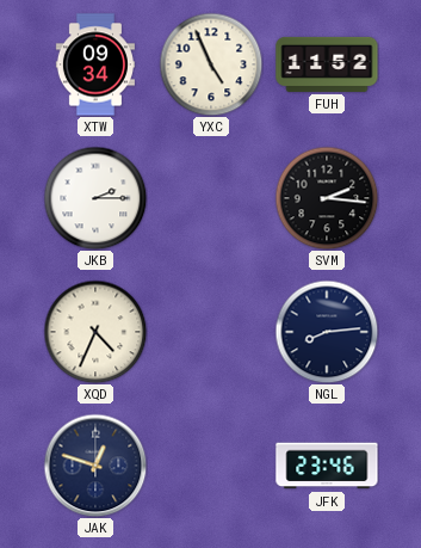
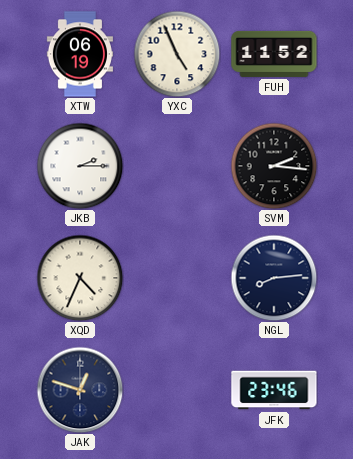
XTW: 09:34 -> 06:19
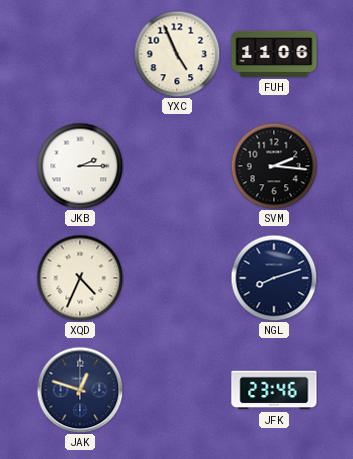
XTW: 06:19 -> none
FUH: 11:52 -> 11:06
NGL: 8:14 -> 8:12
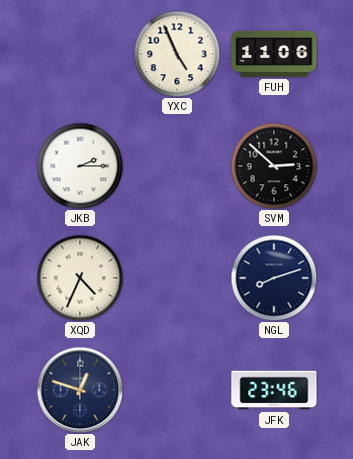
SVM: 2:16 -> 2:52
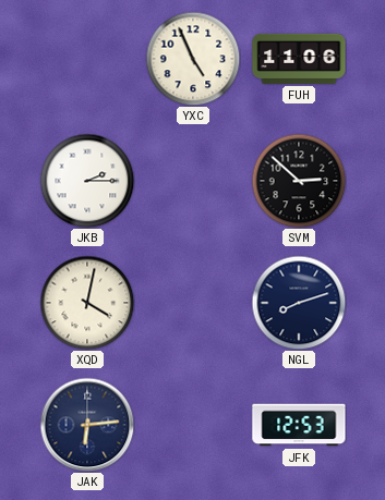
XQD: 4:34 -> 4:02
JAK: 12:48 -> 6:14
JFK: 23:46 -> 12:53
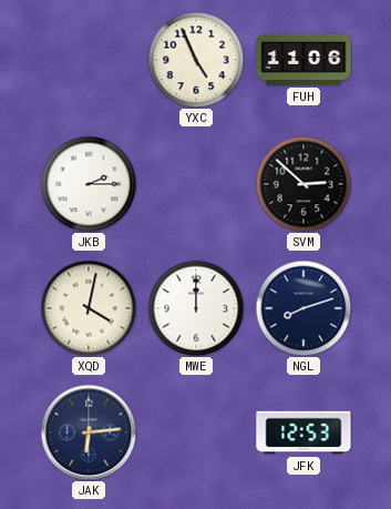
MWE: none -> 12:00
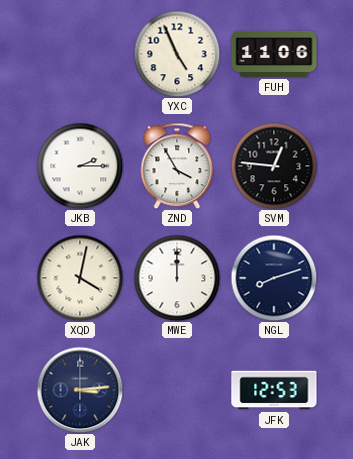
ZND: none -> 3:55
SVM: 2:52 -> 12:46
JAK: 6:14 -> 3:14
